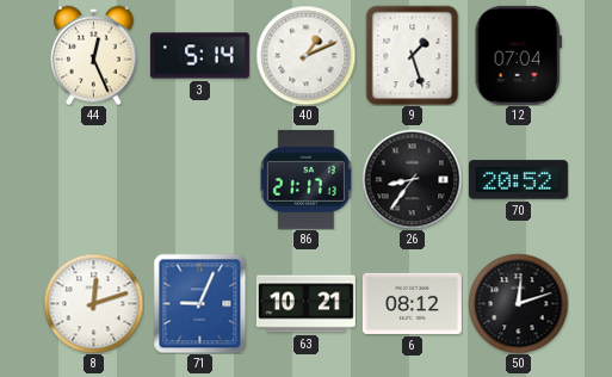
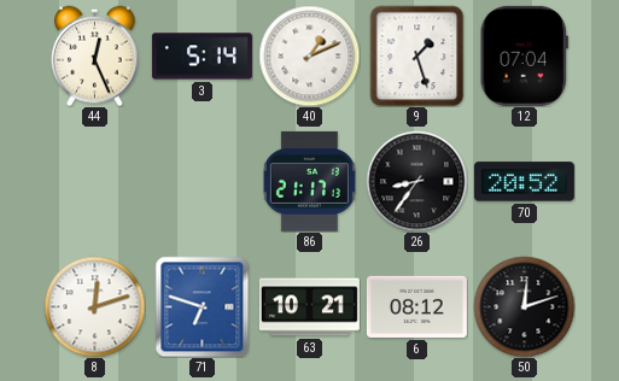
71: 9:04 -> 6:48
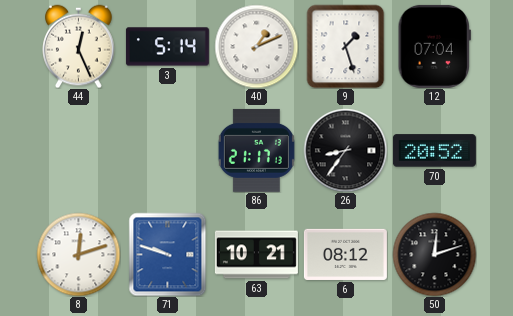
71: 6:48 -> 9:48
